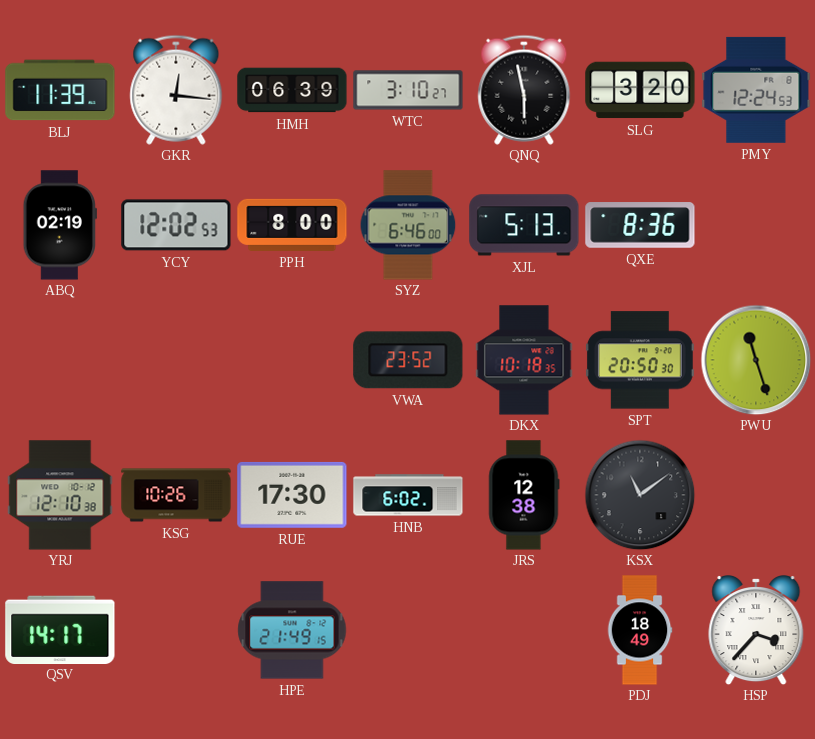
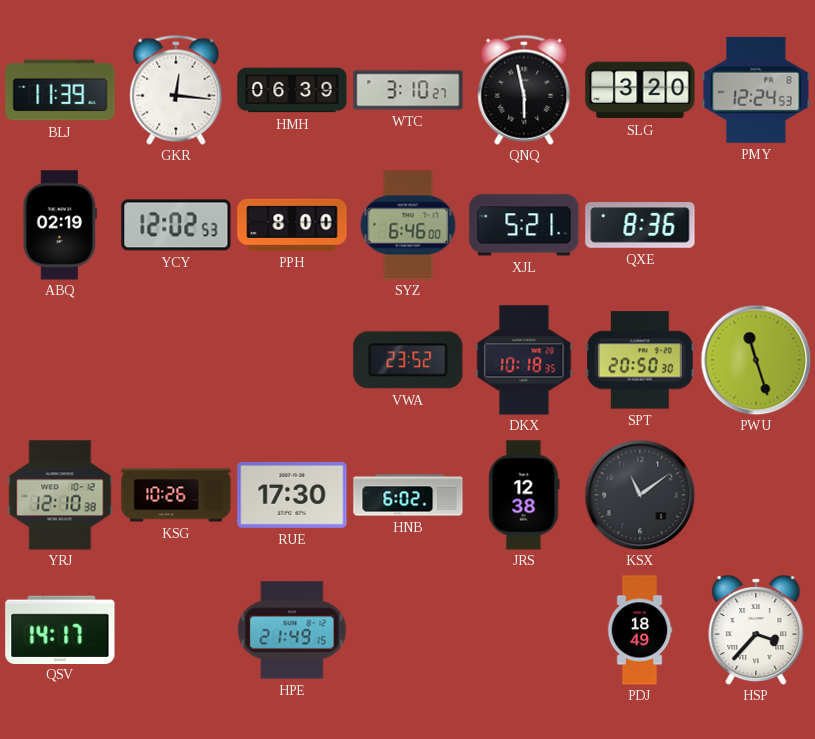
XJL: 5:13 -> 5:21
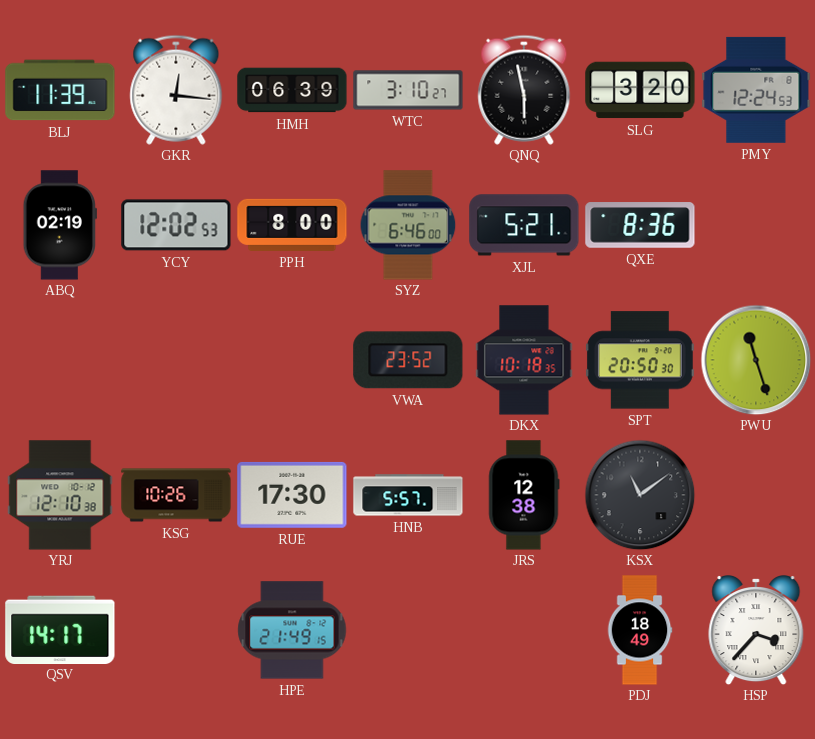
HNB: 6:02 -> 5:57
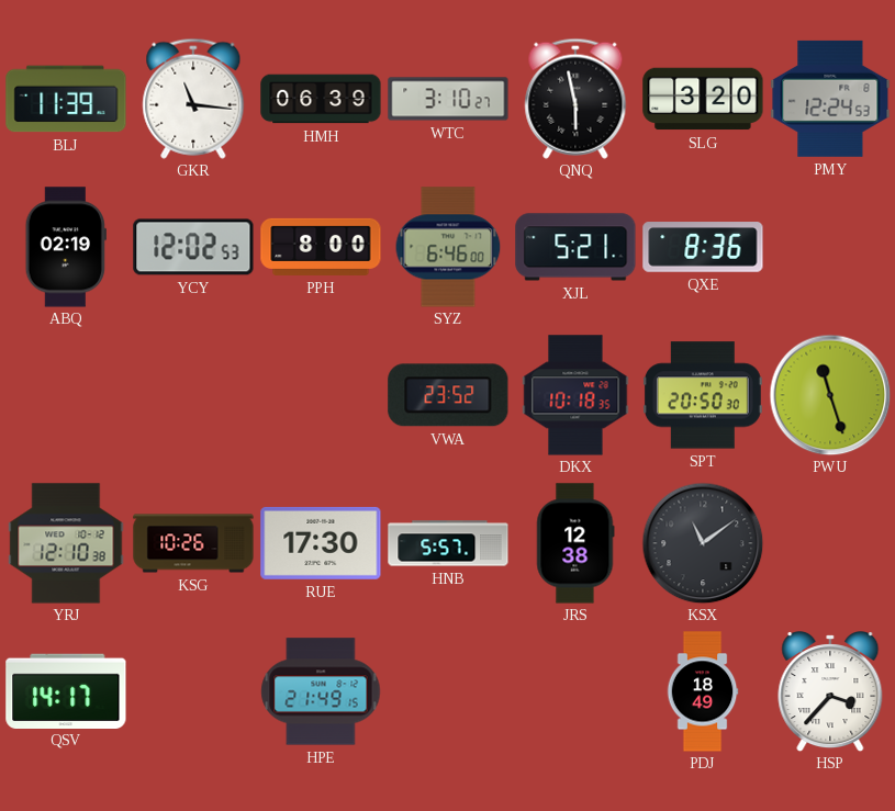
GKR: 12:16 -> 11:16
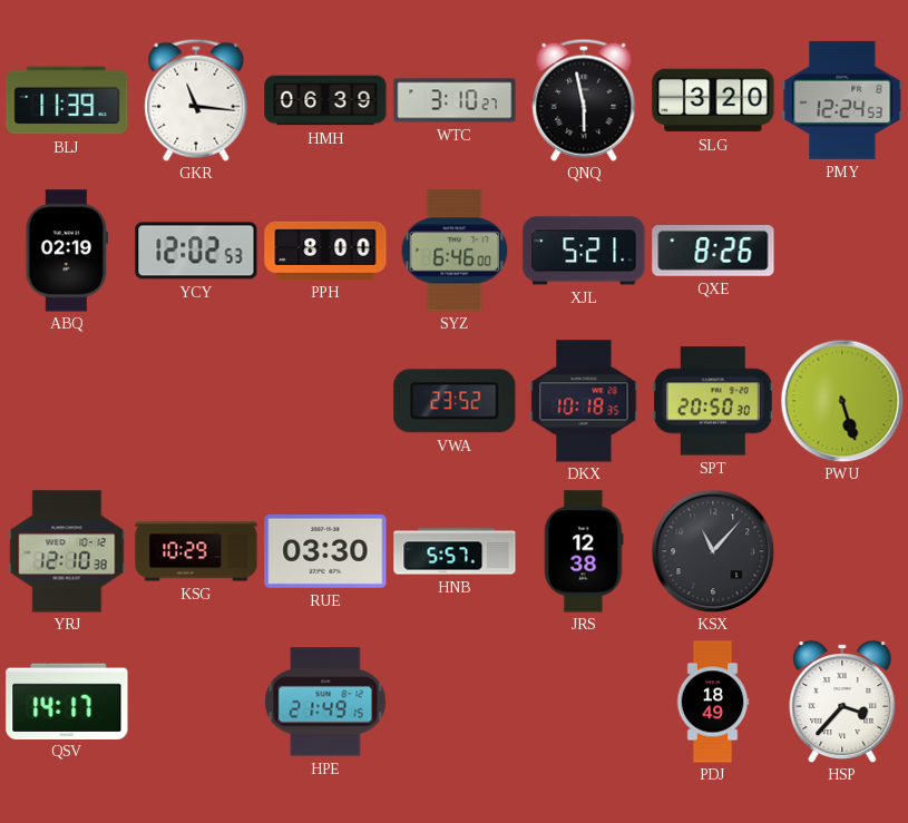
QXE: 8:36 -> 8:26
PWU: 11:27 -> 5:27
KSG: 10:26 -> 10:29
RUE: 17:30 -> 03:30
KSX: 11:09 -> 11:07
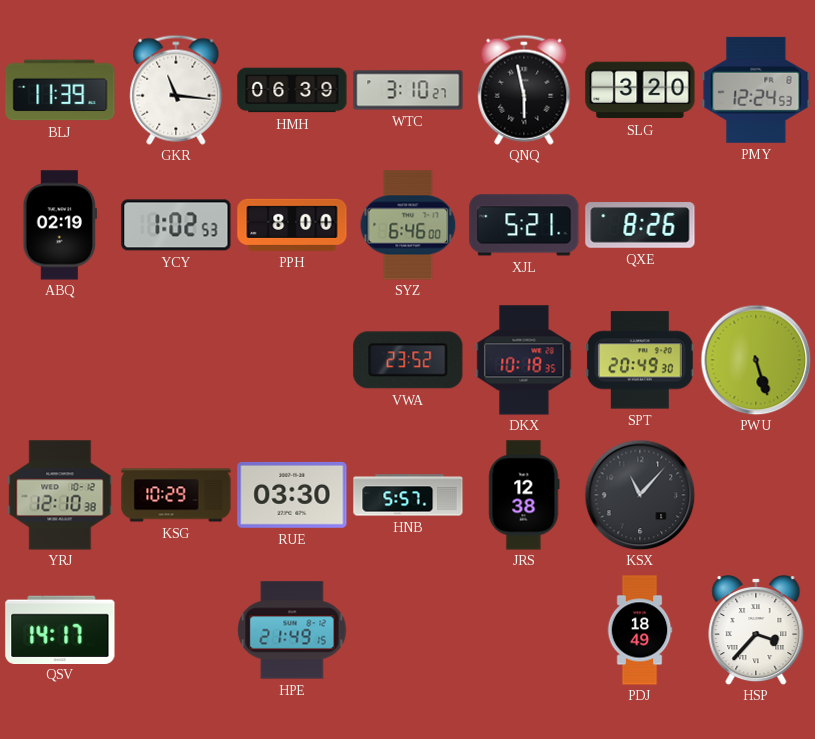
YCY: 12:02 -> 1:02
SPT: 20:50 -> 20:49
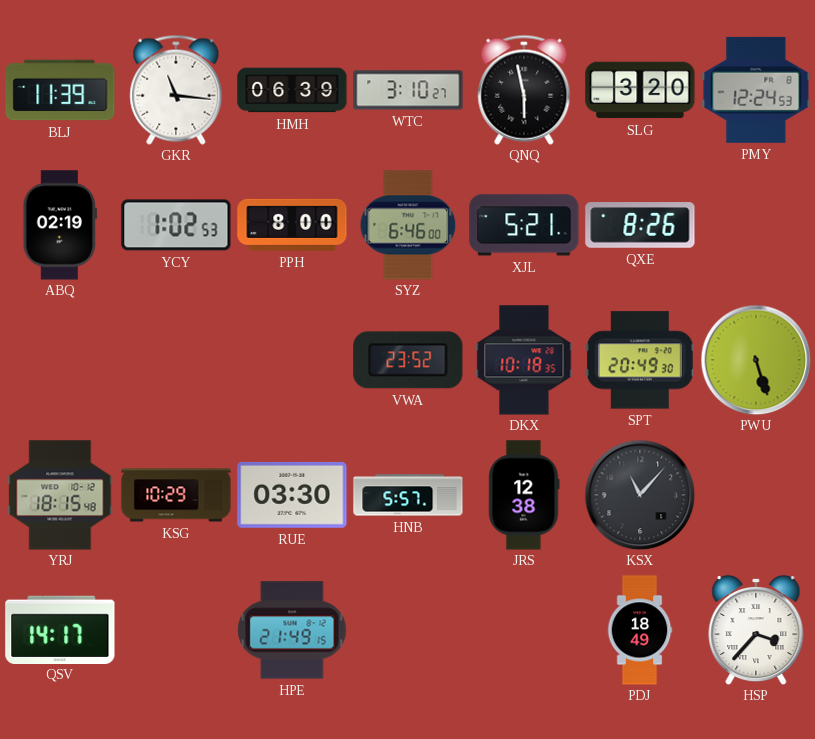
YRJ: 12:10 -> 18:15
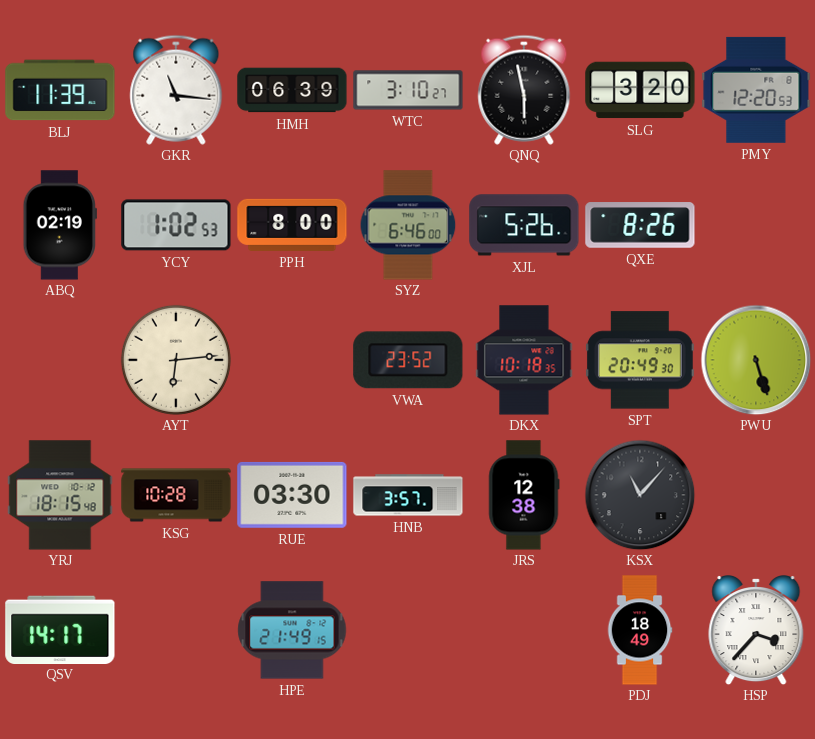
PMY: 12:24 -> 12:20
XJL: 5:21 -> 5:26
AYT: none -> 6:14
KSG: 10:29 -> 10:28
HNB: 5:57 -> 3:57
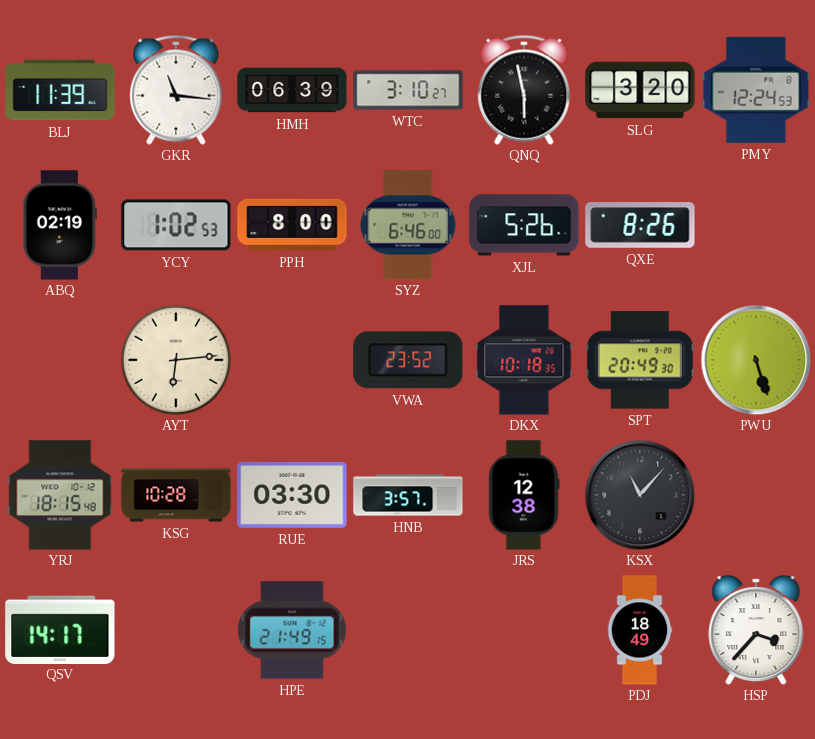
PMY: 12:20 -> 12:24
